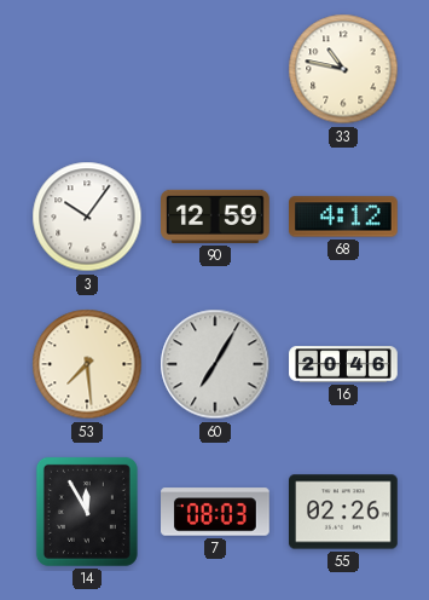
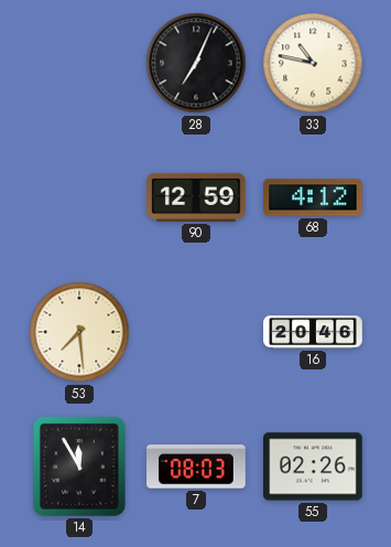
28: none -> 7:04
3: 10:06 -> none
60: 7:05 -> none
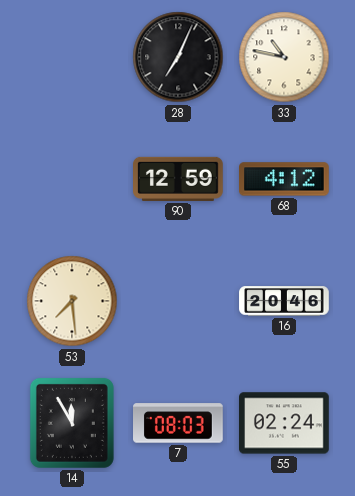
55: 02:26 -> 02:24
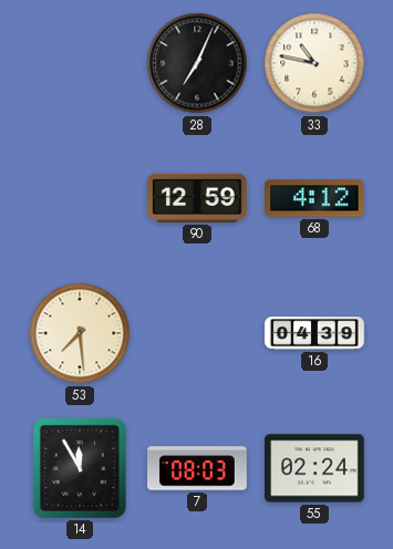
16: 20:46 -> 04:39
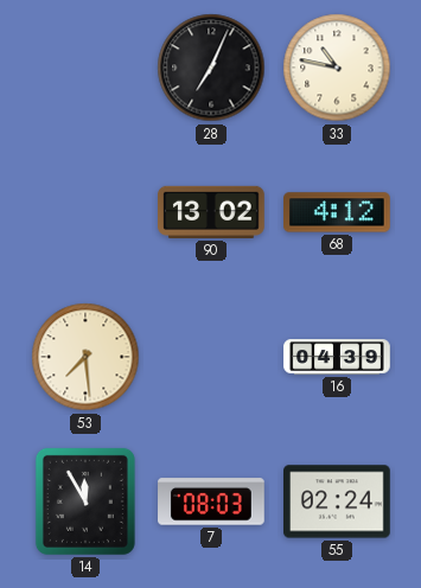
90: 12:59 -> 13:02
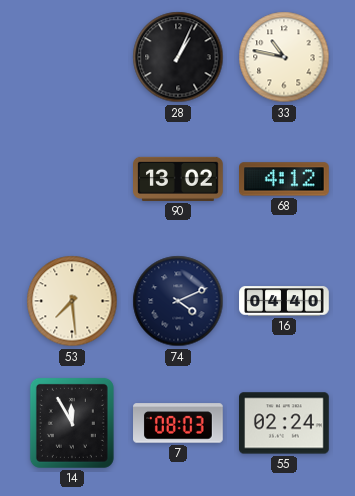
28: 7:04 -> 1:04
74: none -> 4:11
16: 04:39 -> 04:40
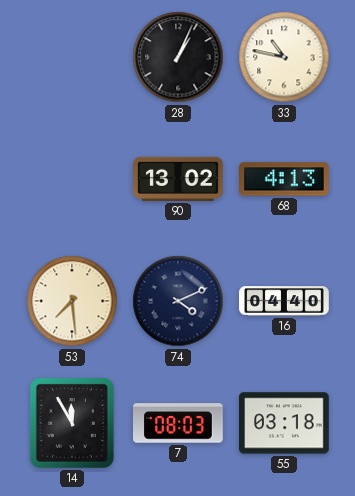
68: 4:12 -> 4:13
55: 02:24 -> 03:18
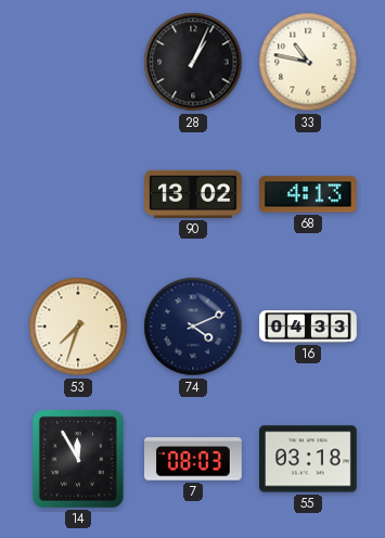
53: 7:29 -> 7:33
16: 04:40 -> 04:33
